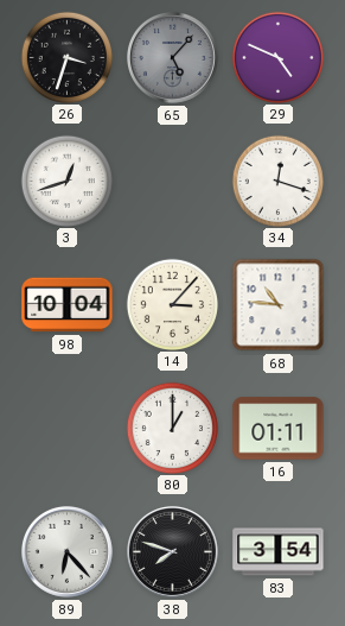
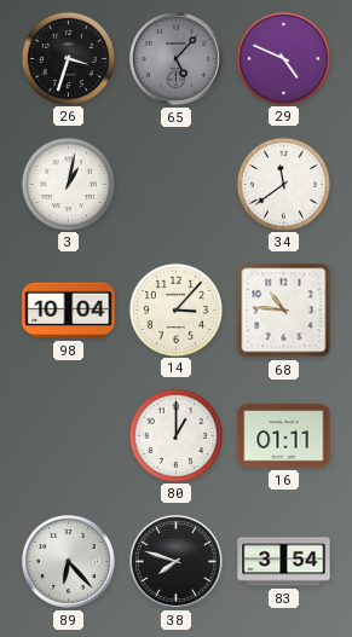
3: 12:42 -> 1:02
34: 12:18 -> 11:39
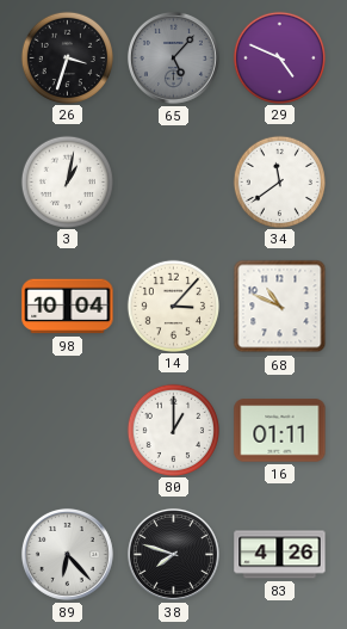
68: 10:46 -> 10:49
83: 3:54 -> 4:26
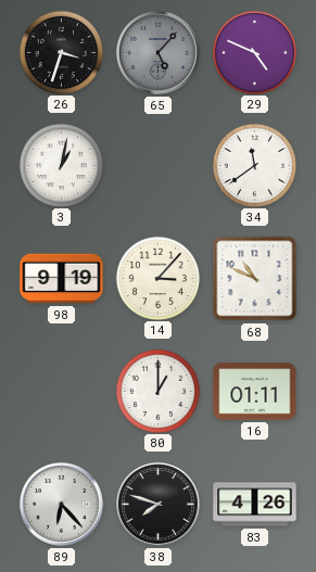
98: 10:04 -> 9:19
